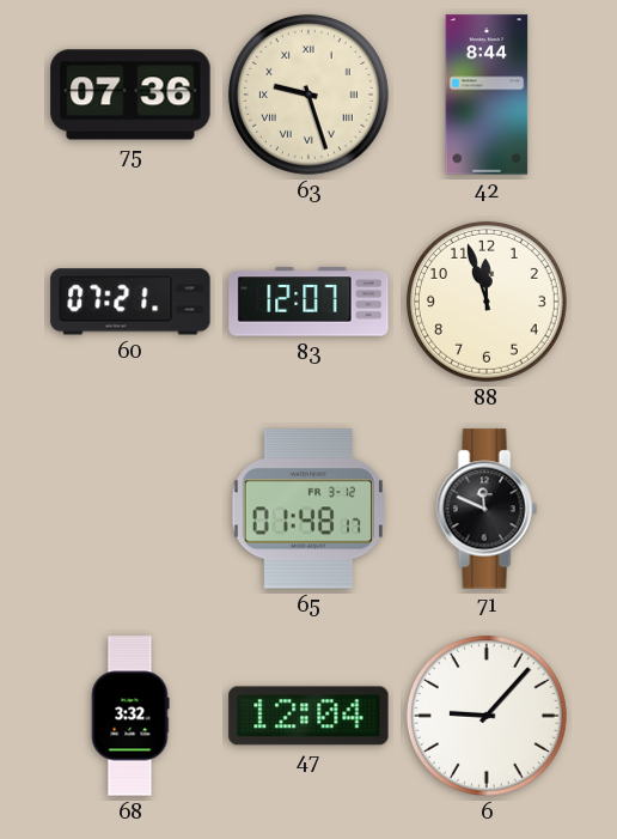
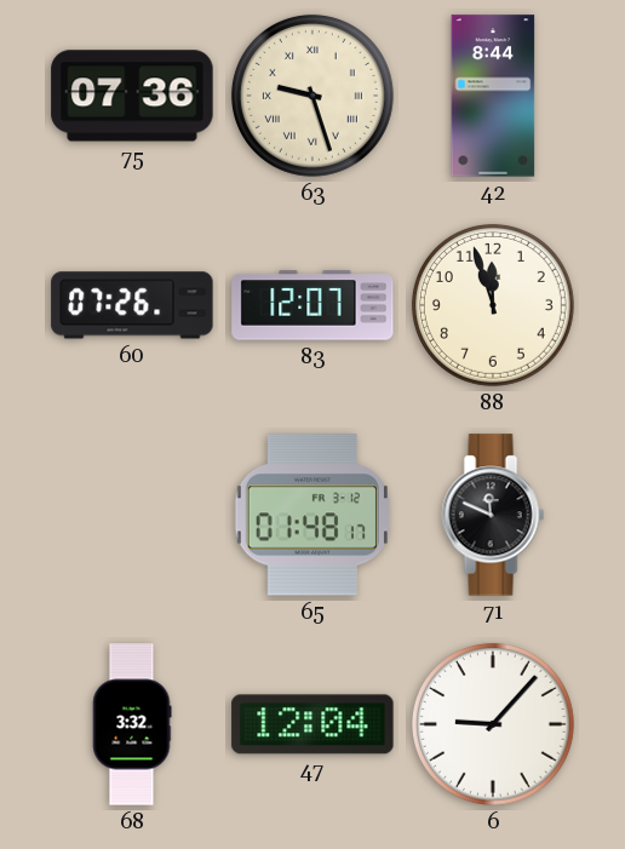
60: 07:21 -> 07:26
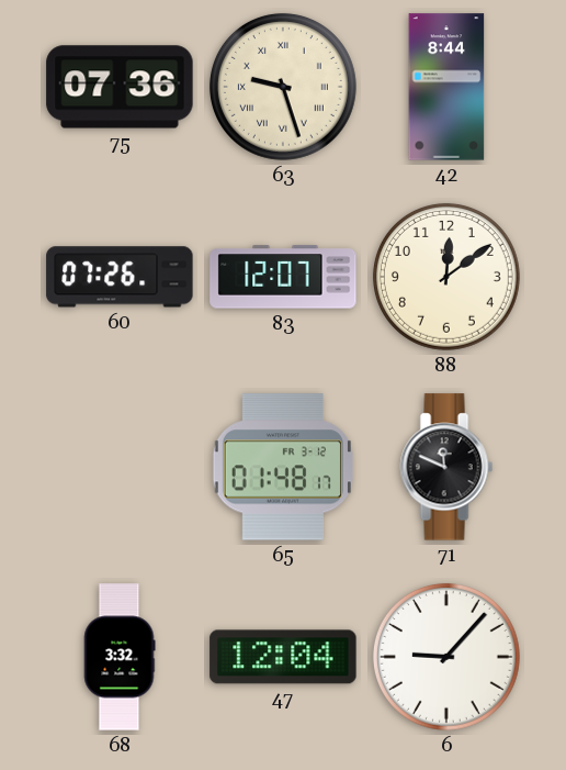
88: 11:57 -> 12:09
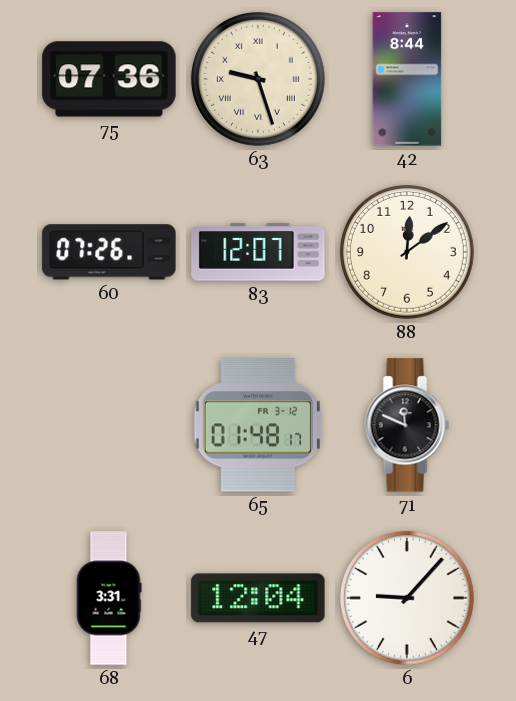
68: 3:32 -> 3:31
